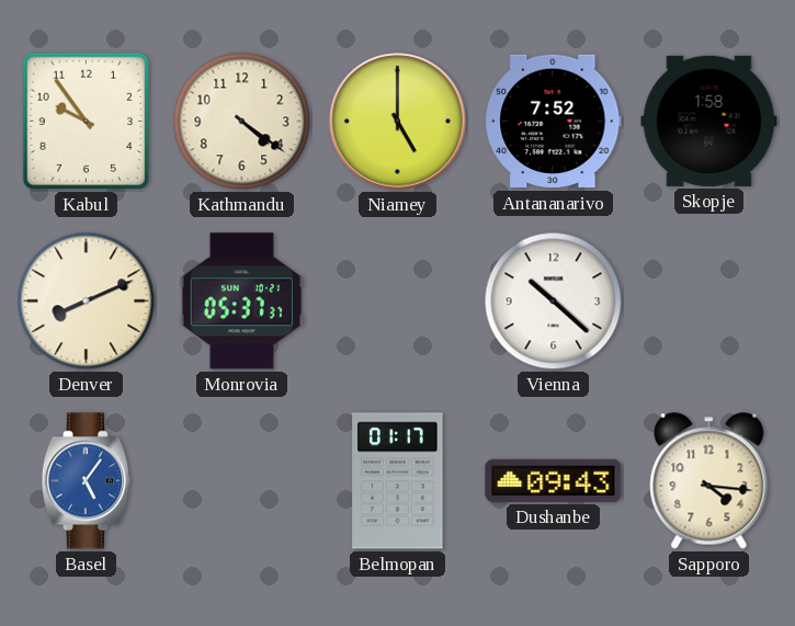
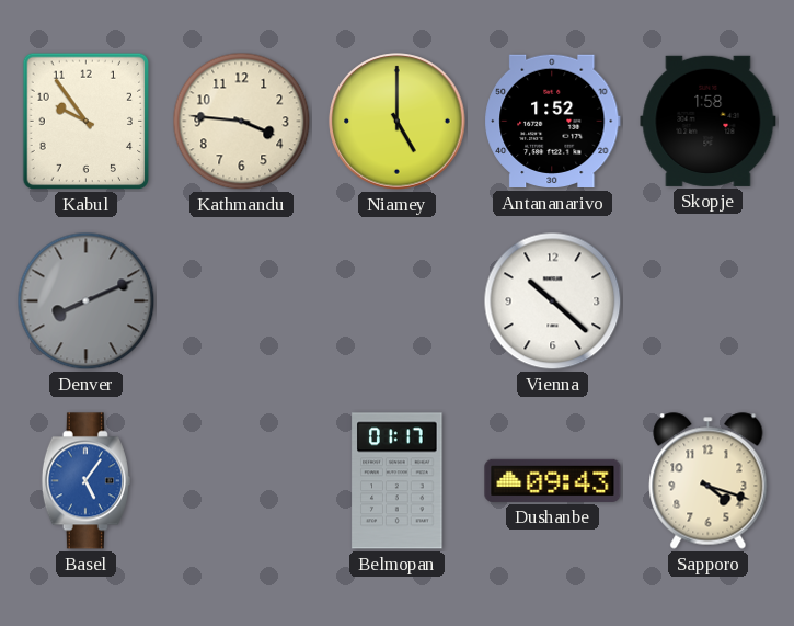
Kathmandu: 4:21 -> 3:46
Antananarivo: 7:52 -> 1:52
Denver dial: cream -> grey
Monrovia: 05:37 -> none
Sapporo: 4:16 -> 4:18
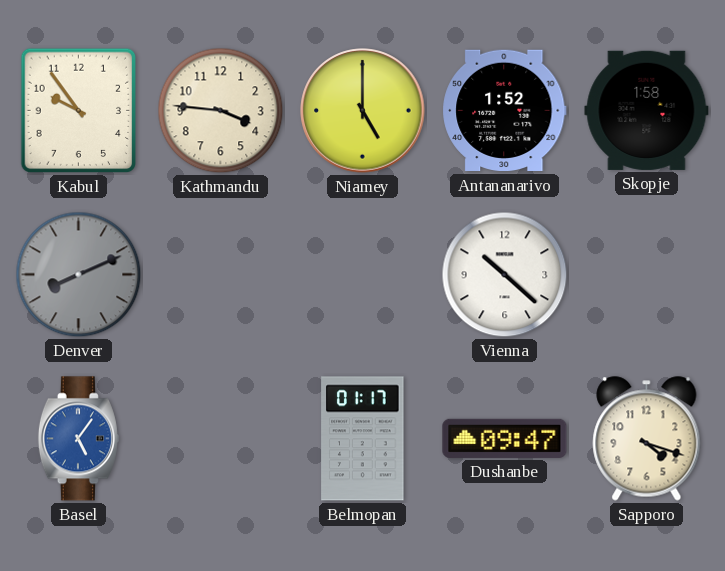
Dushanbe: 09:43 -> 09:47
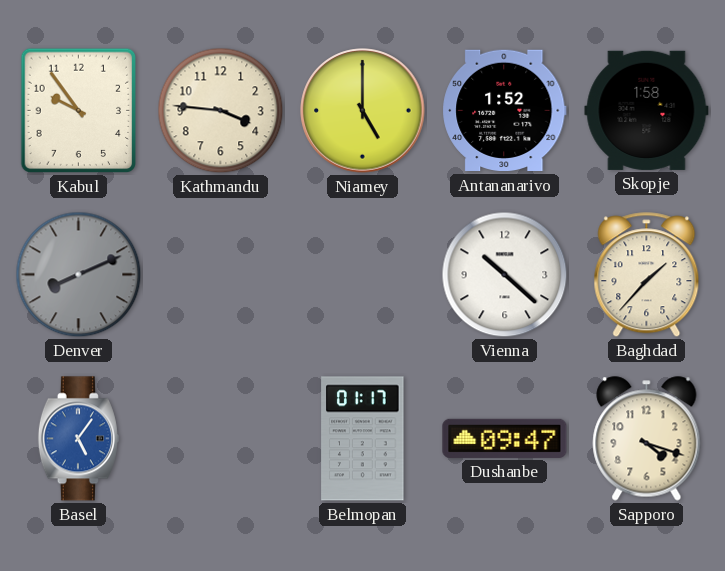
Baghdad: none -> 1:37
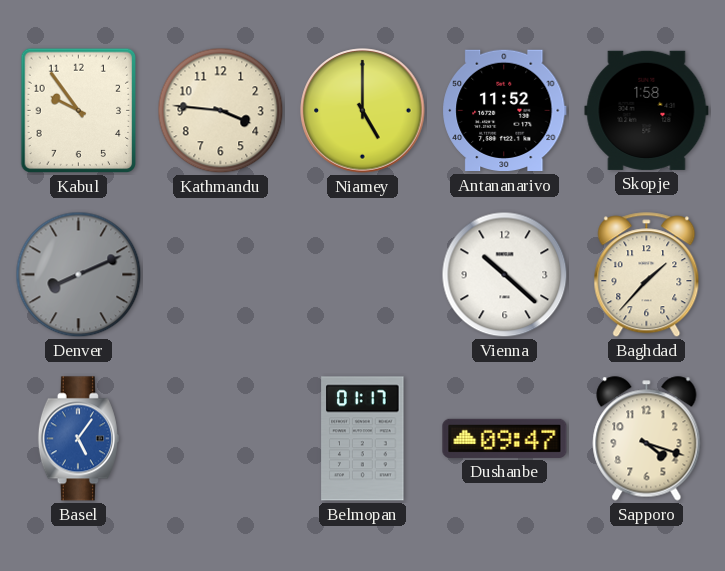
Antananarivo: 1:52 -> 11:52
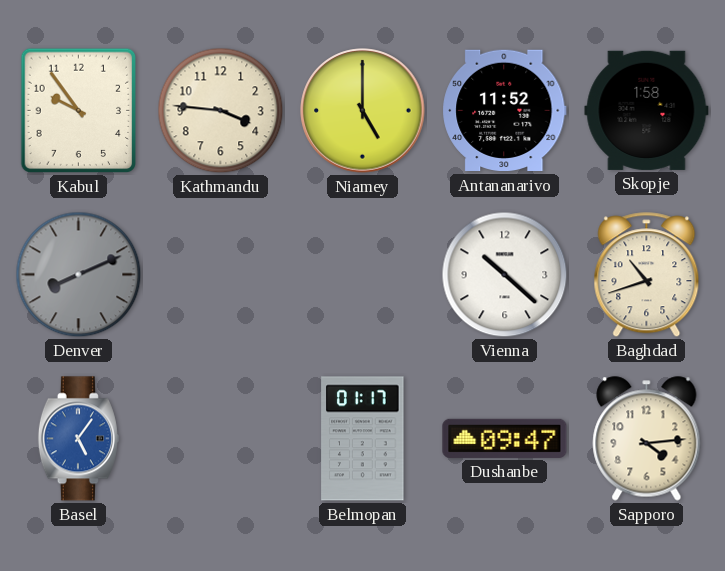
Baghdad: 1:37 -> 10:42
Sapporo: 4:18 -> 4:14
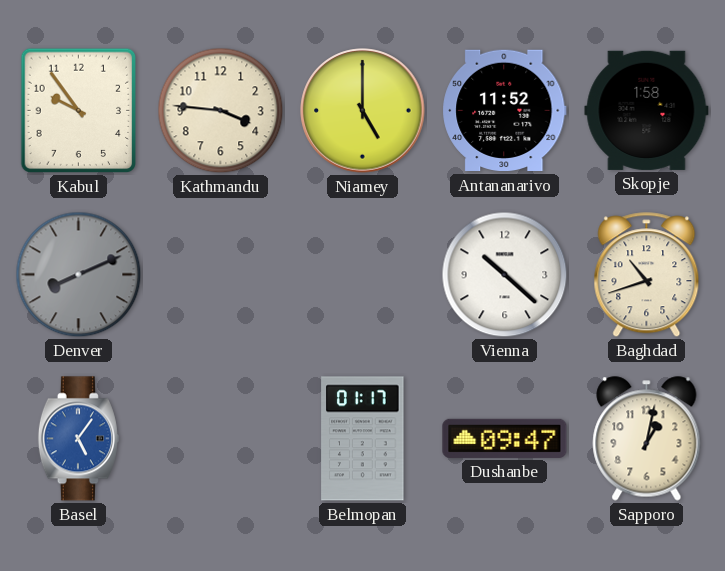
Sapporo: 4:14 -> 1:02
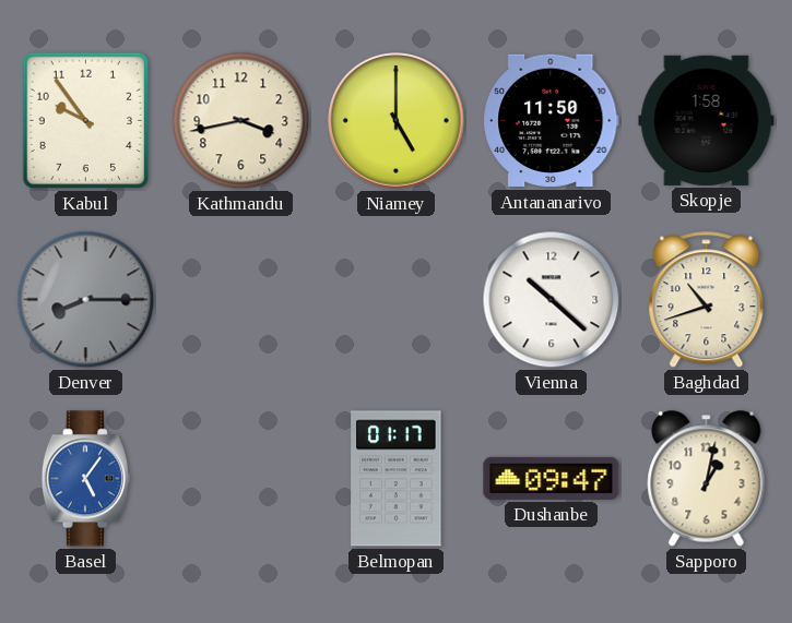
Kathmandu: 3:46 -> 3:43
Antananarivo: 11:52 -> 11:50
Denver: 8:11 -> 8:15
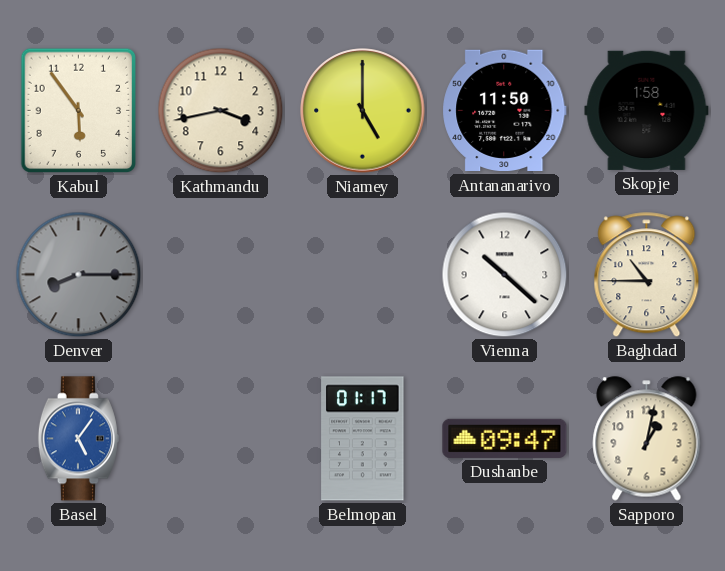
Kabul: 9:54 -> 5:54
Baghdad: 10:42 -> 10:45
